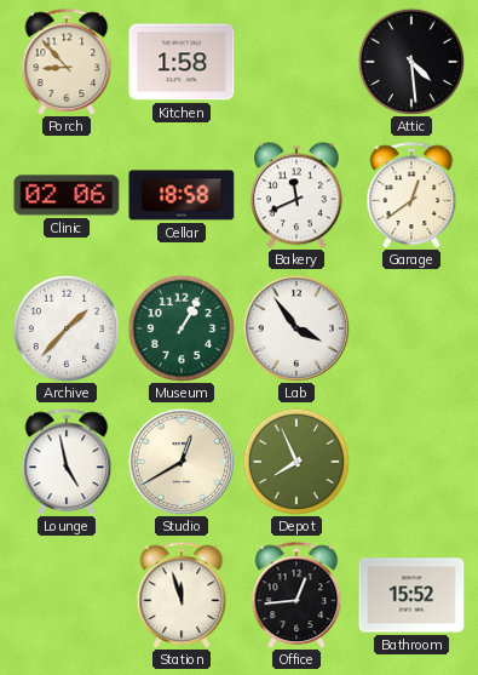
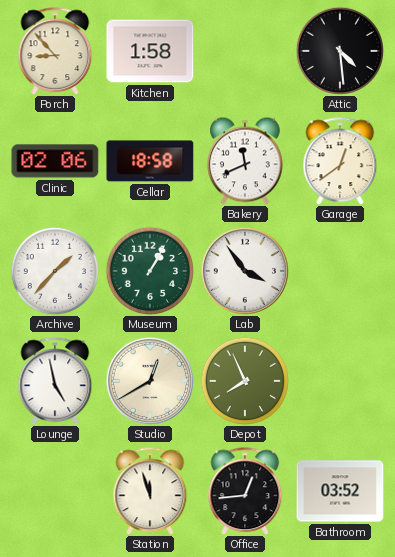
Bathroom: 15:52 -> 03:52
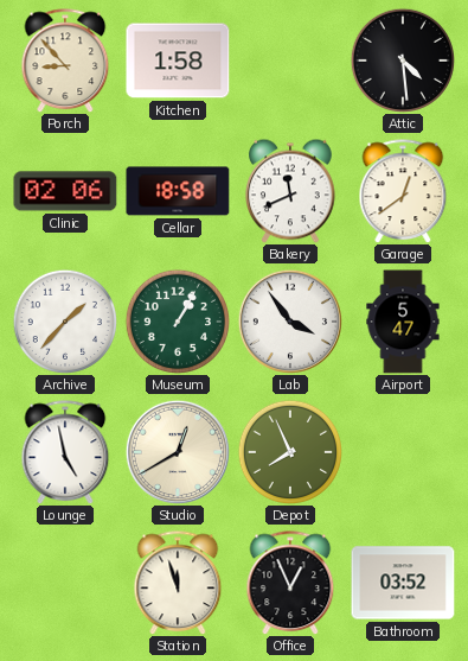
Airport: none -> 5:47
Office: 12:44 -> 12:56
